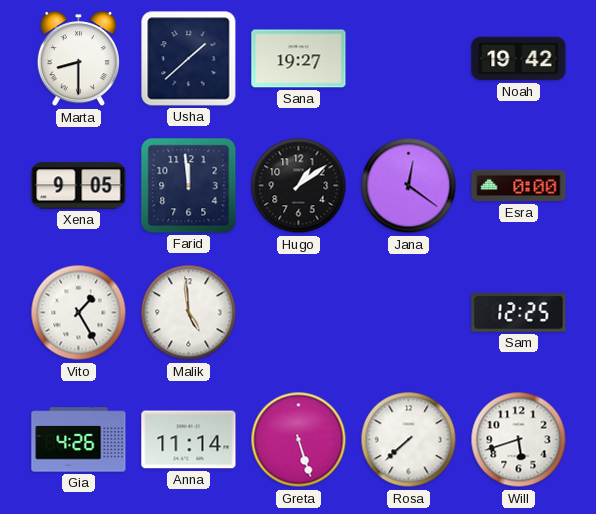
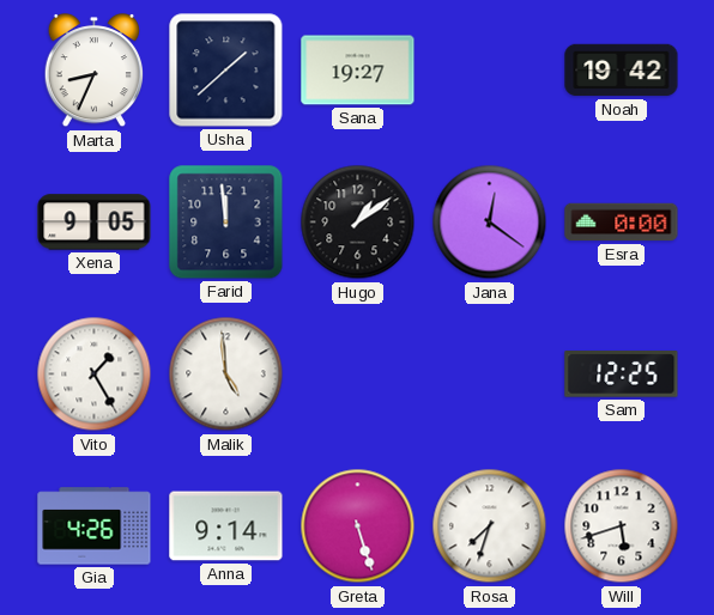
Marta: 8:30 -> 8:34
Anna: 11:14 -> 9:14
Rosa: 7:38 -> 7:33
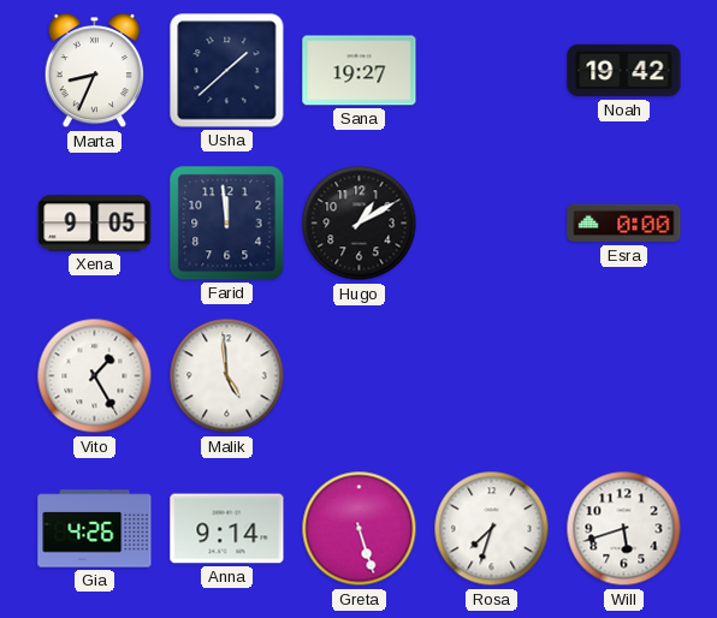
Hugo: 1:09 -> 1:10
Jana: 12:21 -> none
Sam: 12:25 -> none
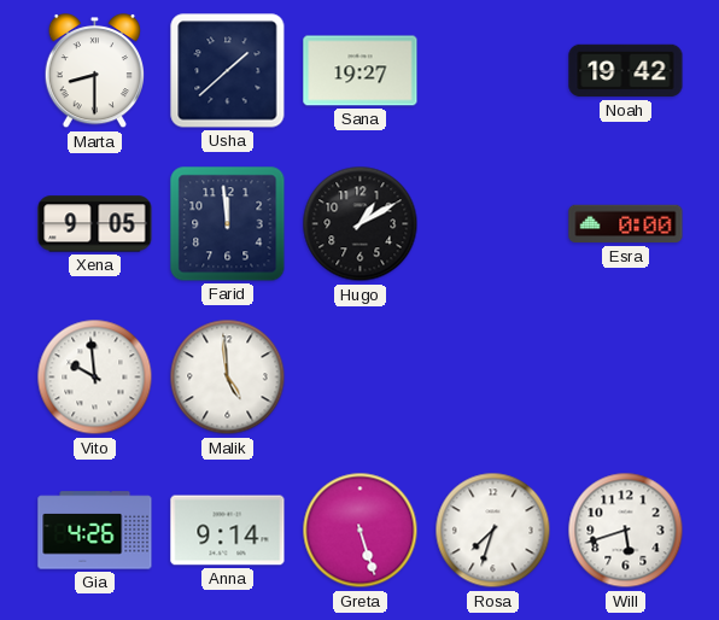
Marta: 8:34 -> 8:30
Vito: 1:25 -> 9:59
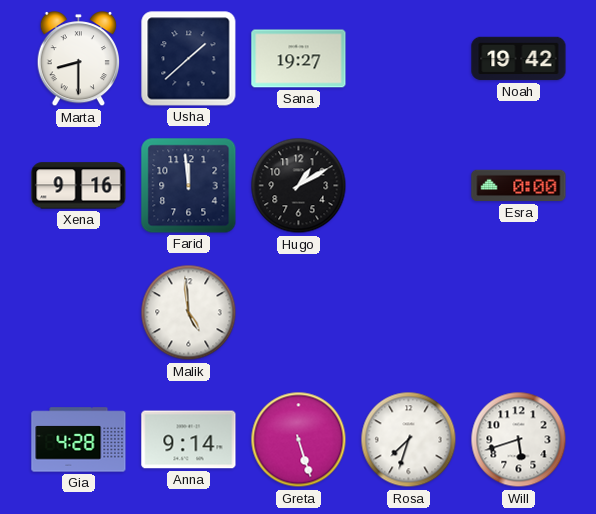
Xena: 9:05 -> 9:16
Vito: 9:59 -> none
Gia: 4:26 -> 4:28
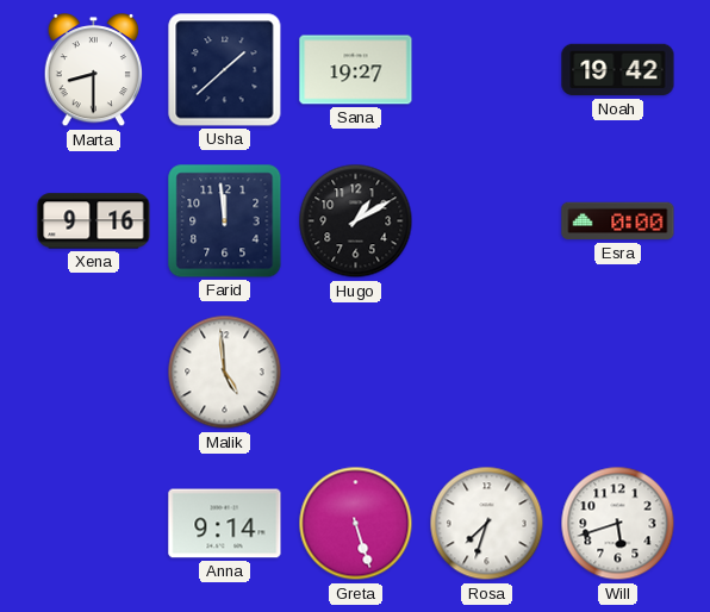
Gia: 4:28 -> none
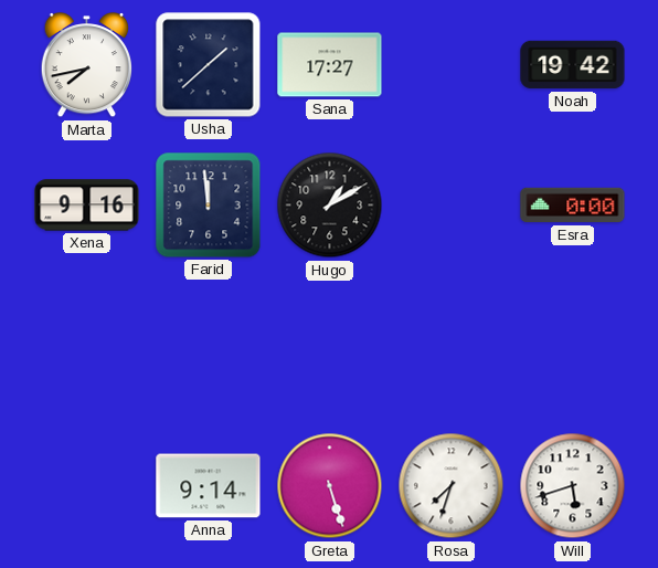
Marta: 8:30 -> 7:43
Sana: 19:27 -> 17:27
Malik: 4:59 -> none
